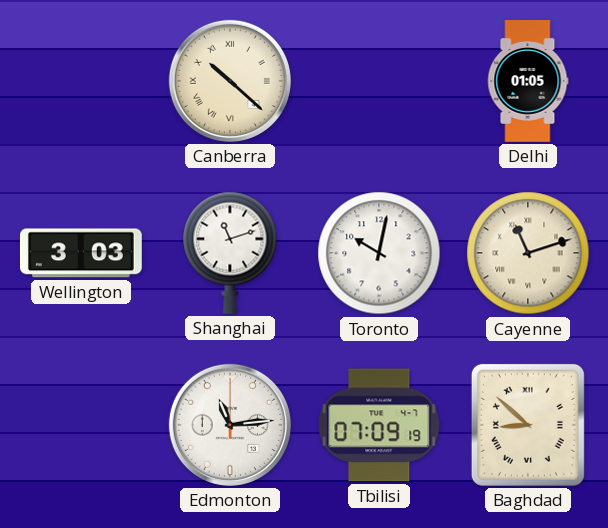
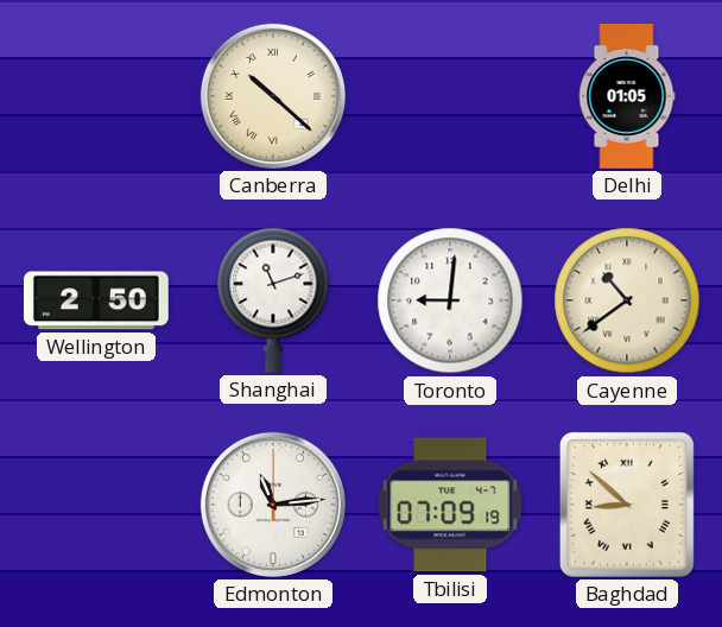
Wellington: 3:03 -> 2:50
Toronto: 10:02 -> 9:01
Cayenne: 11:12 -> 10:39
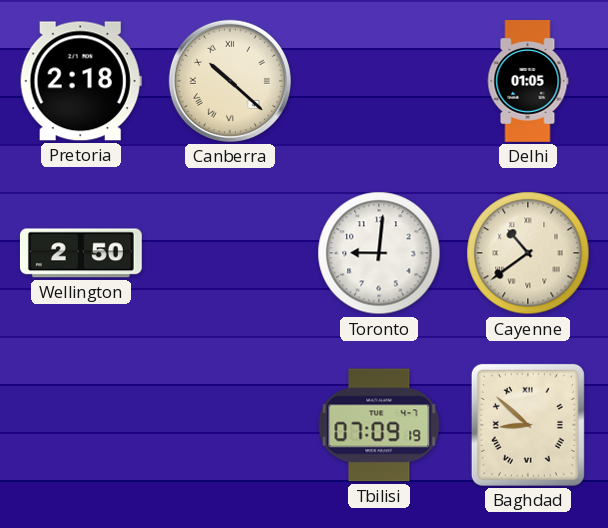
Pretoria: none -> 2:18
Shanghai: 11:12 -> none
Edmonton: 11:14 -> none
